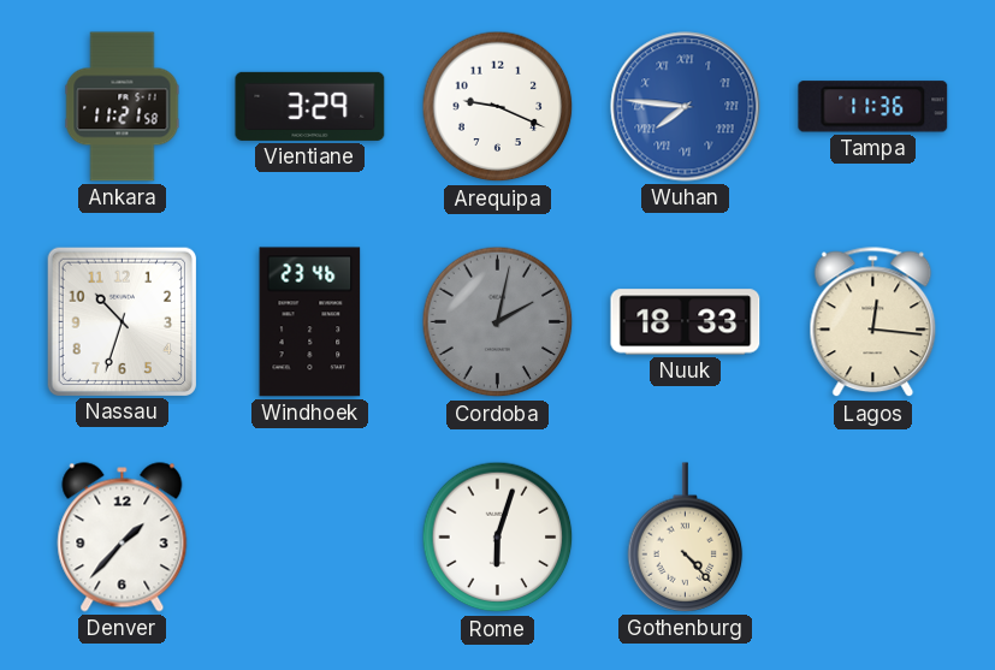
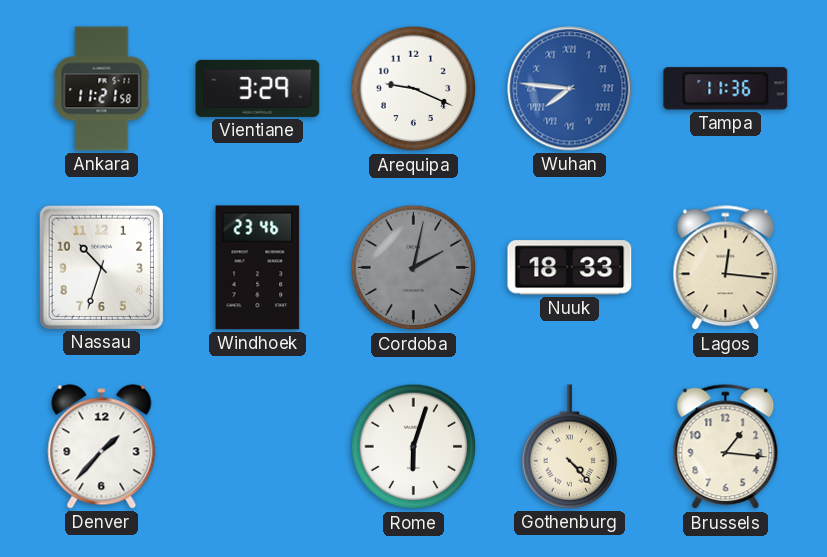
Brussels: none -> 1:16
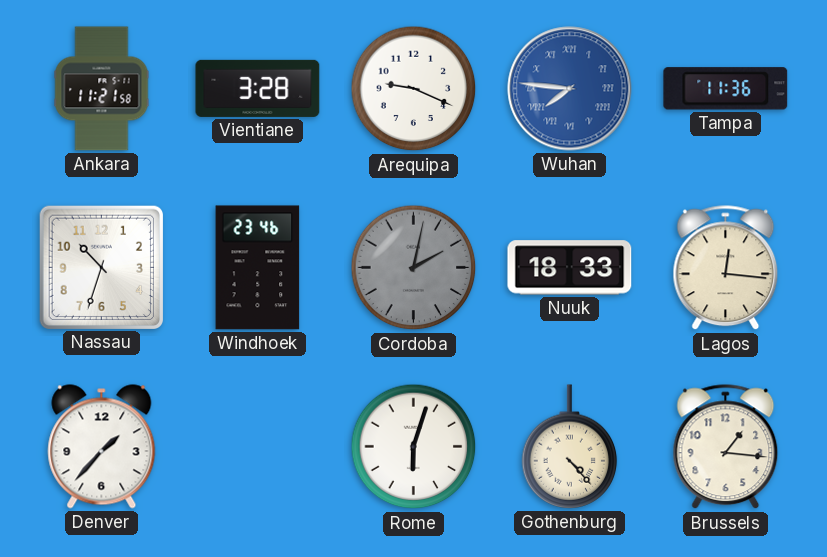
Vientiane: 3:29 -> 3:28
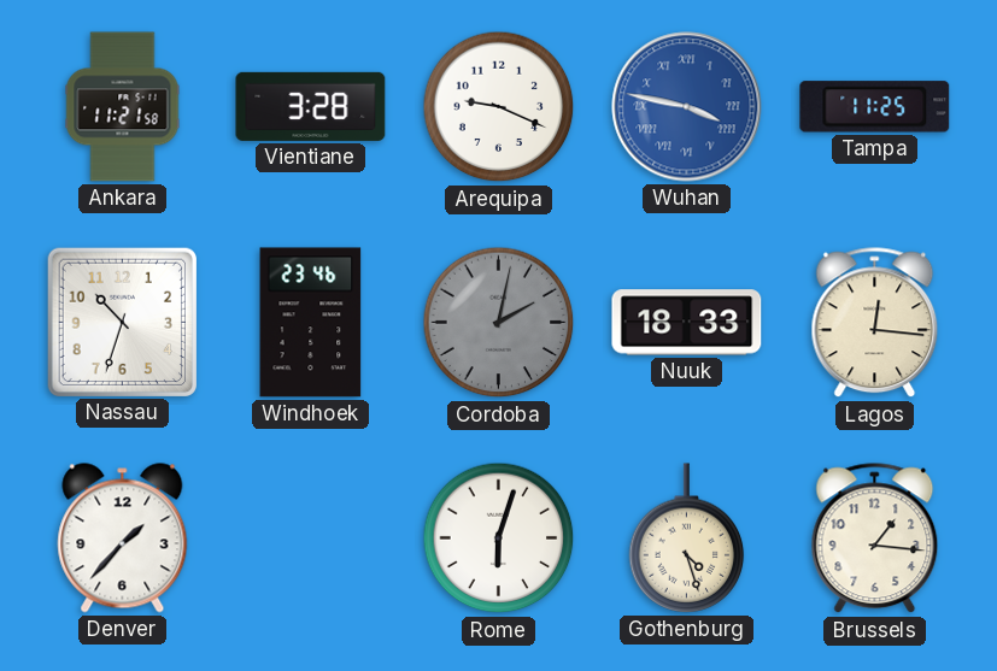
Wuhan: 7:46 -> 3:47
Tampa: 11:36 -> 11:25
Gothenburg: 4:23 -> 4:27
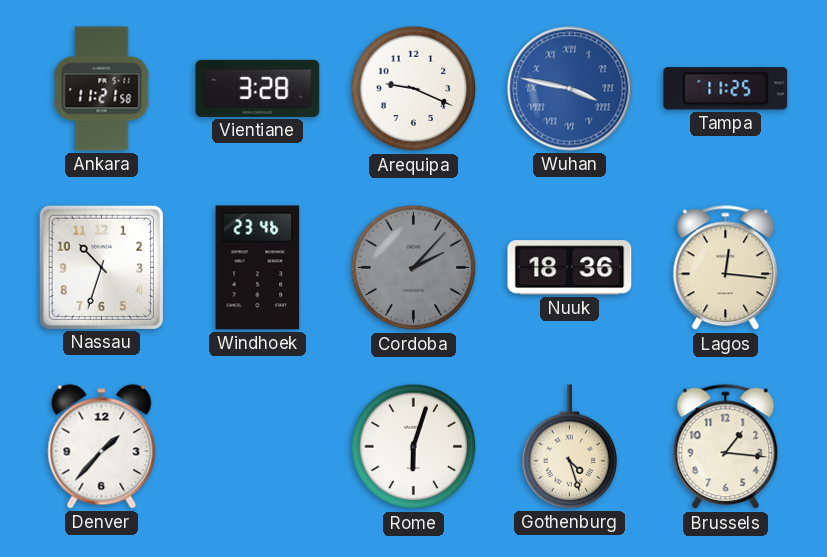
Cordoba: 2:02 -> 2:07
Nuuk: 18:33 -> 18:36
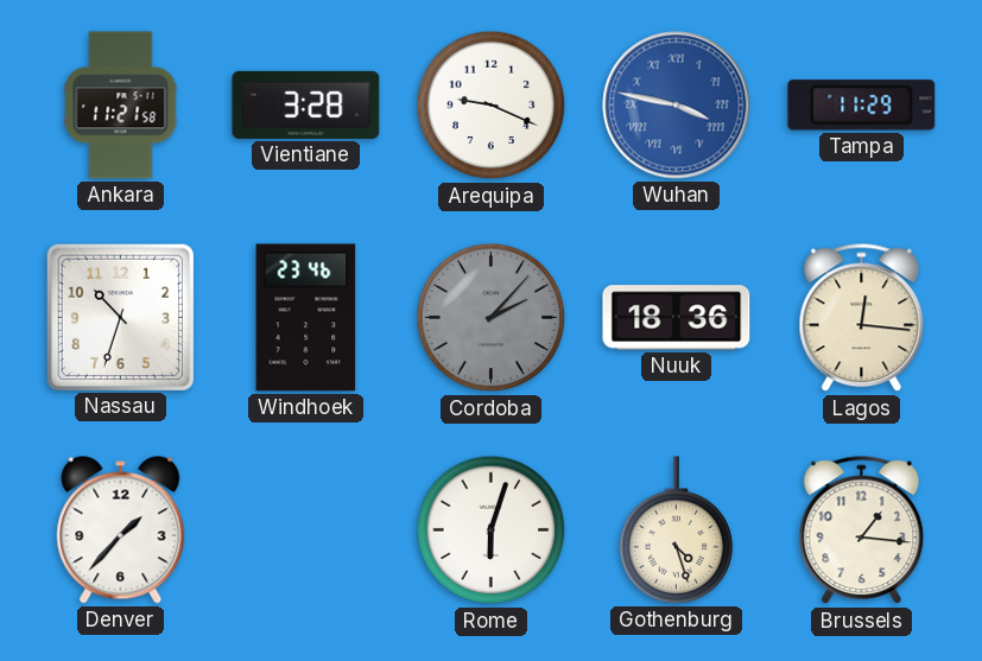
Tampa: 11:25 -> 11:29
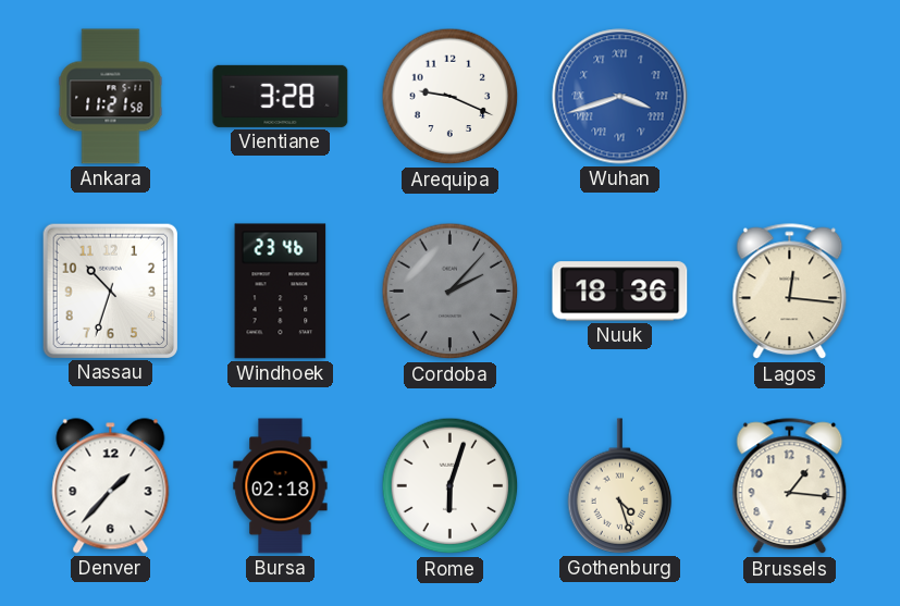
Wuhan: 3:47 -> 3:42
Tampa: 11:29 -> none
Bursa: none -> 02:18
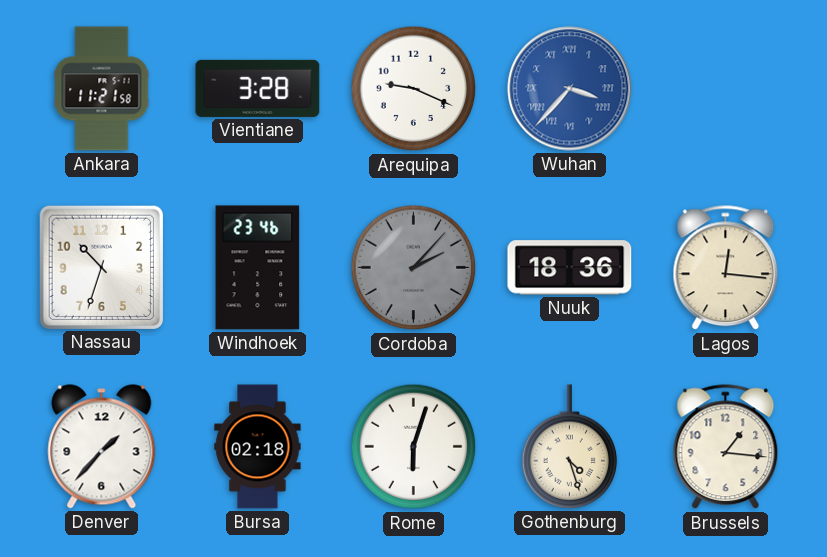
Wuhan: 3:42 -> 3:37
